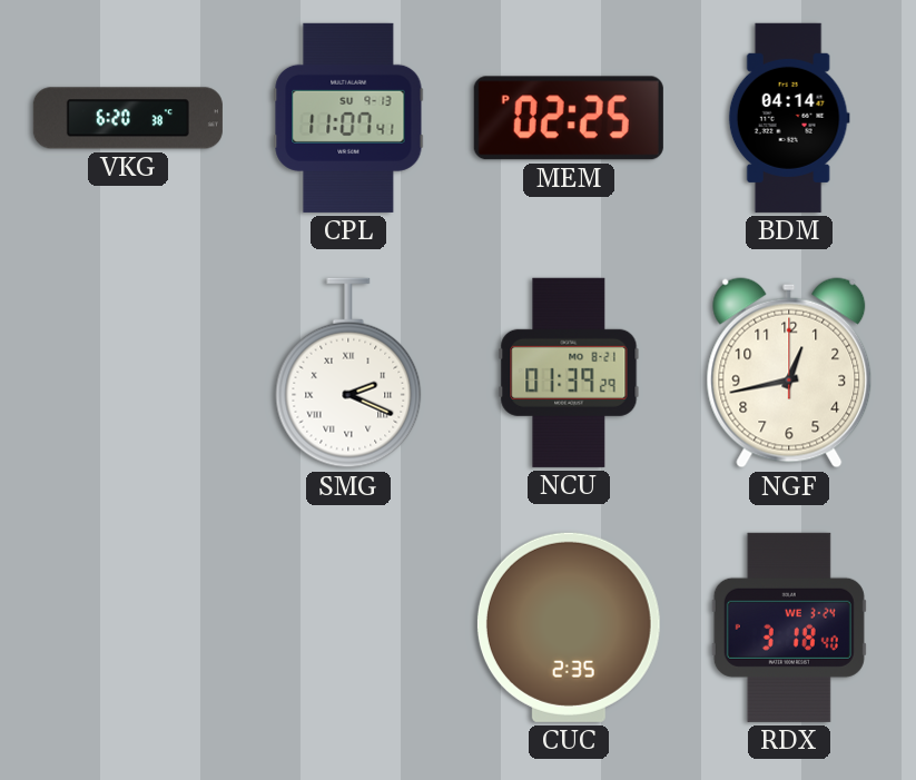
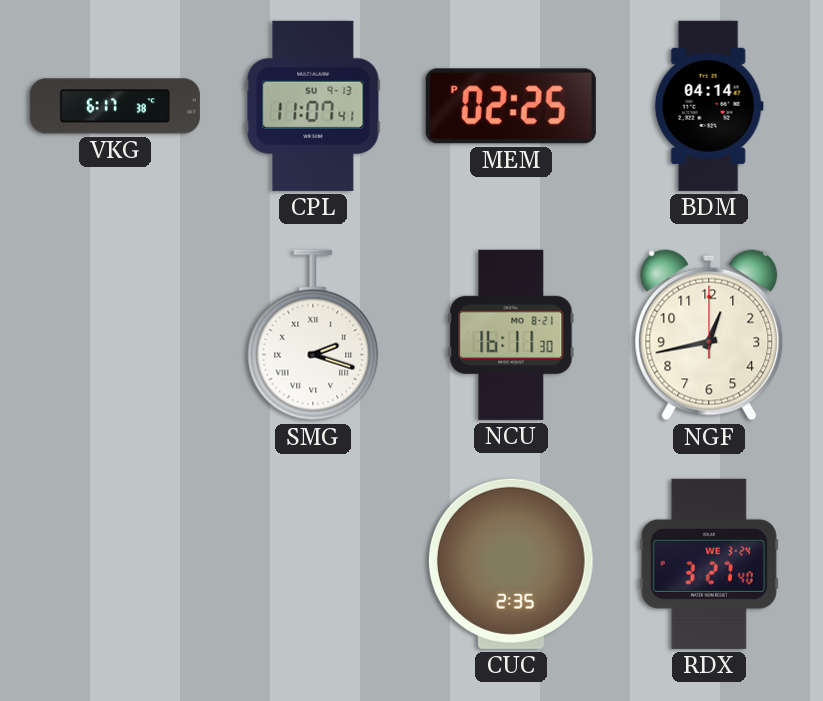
VKG: 6:20 -> 6:17
SMG: 2:19 -> 2:18
NCU: 01:39 -> 16:11
RDX: 3:18 -> 3:27
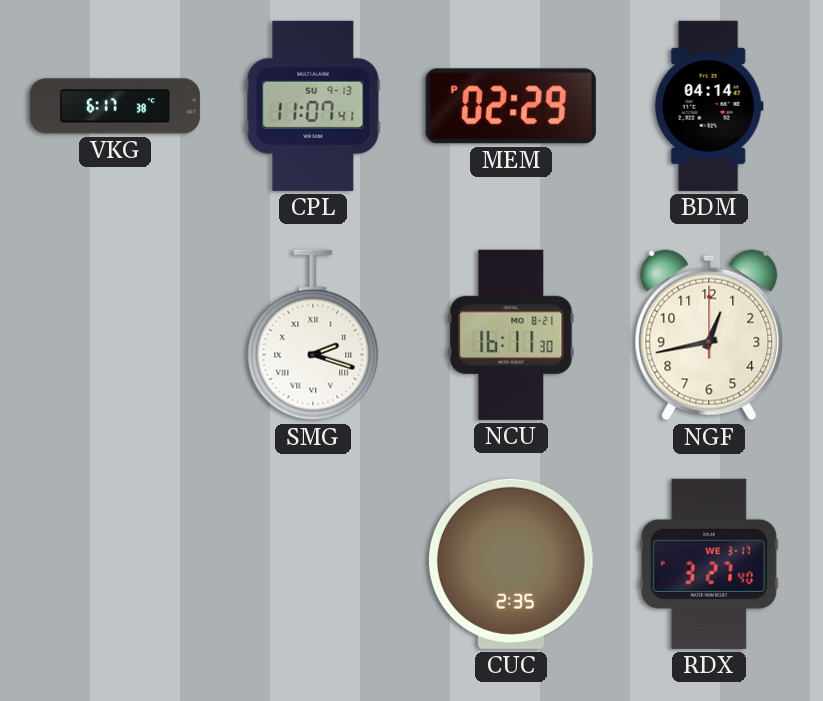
MEM: 02:25 -> 02:29
RDX date: WE 3-24 -> WE 3-17
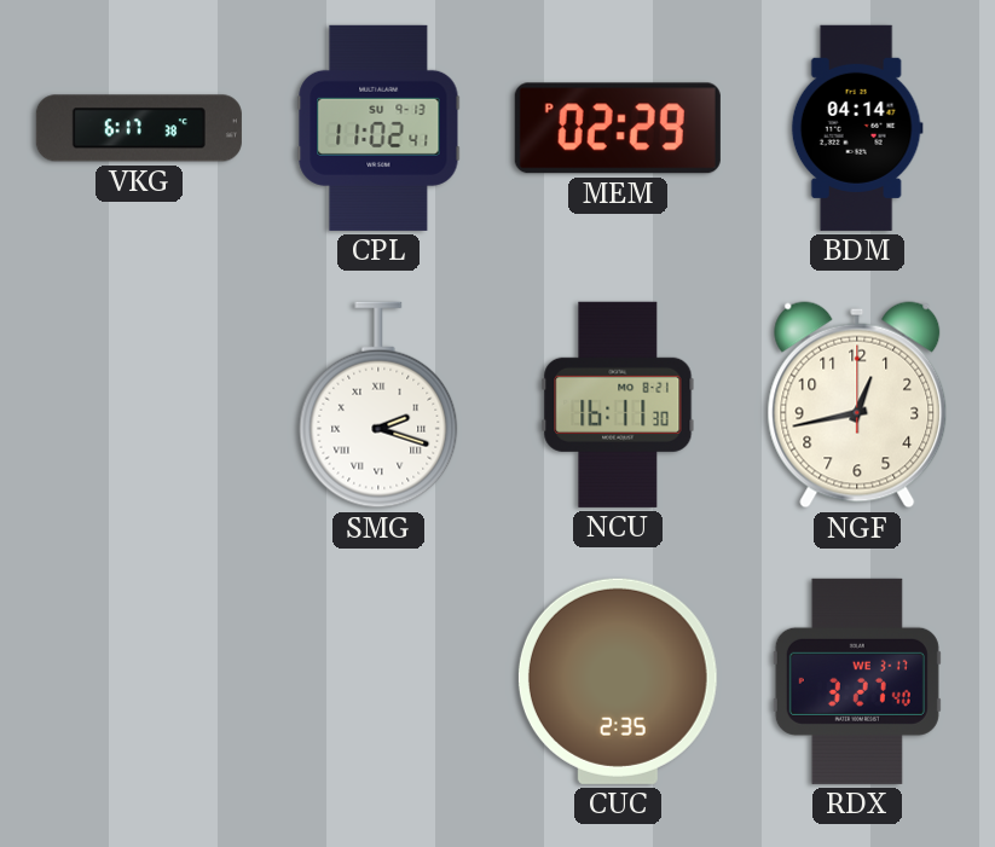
CPL: 11:07 -> 11:02
